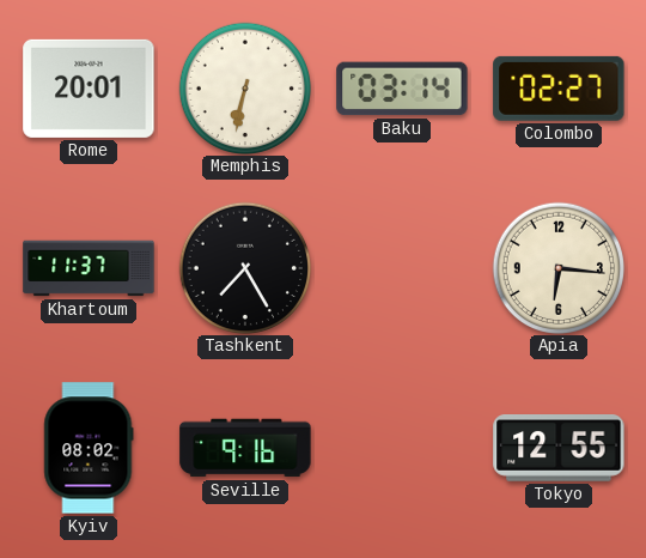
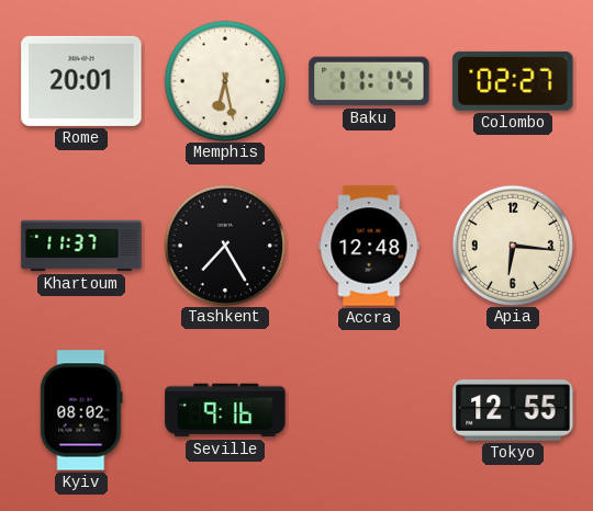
Memphis: 6:32 -> 6:28
Baku: 03:14 -> 11:14
Accra: none -> 12:48
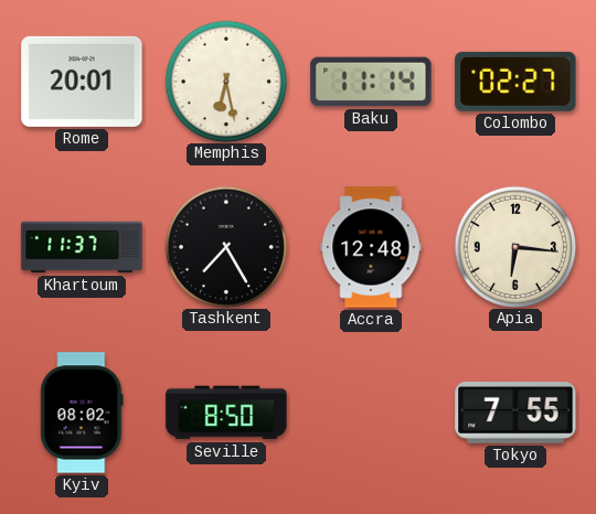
Seville: 9:16 -> 8:50
Tokyo: 12:55 -> 7:55
